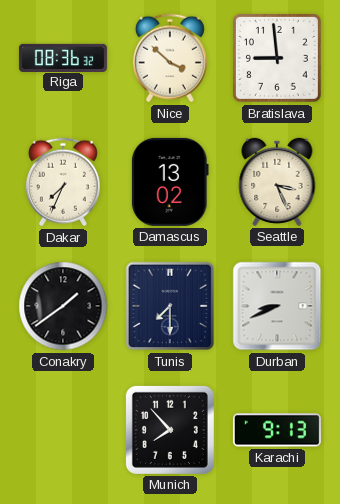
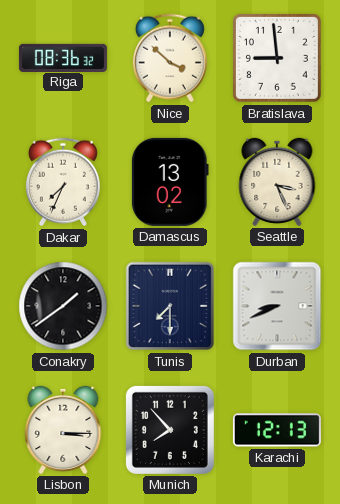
Lisbon: none -> 3:15
Karachi: 9:13 -> 12:13
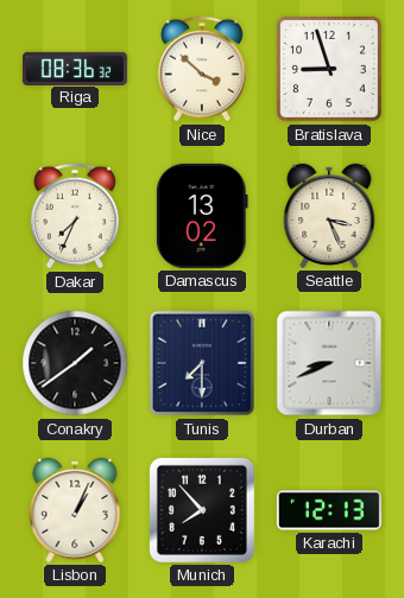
Bratislava: 8:59 -> 8:57
Lisbon: 3:15 -> 1:04
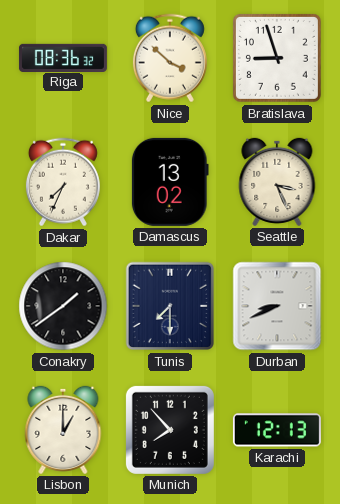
Lisbon: 1:04 -> 1:00
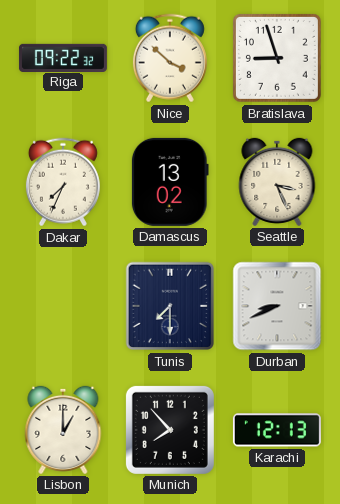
Riga: 08:36 -> 09:22
Conakry: 1:39 -> none
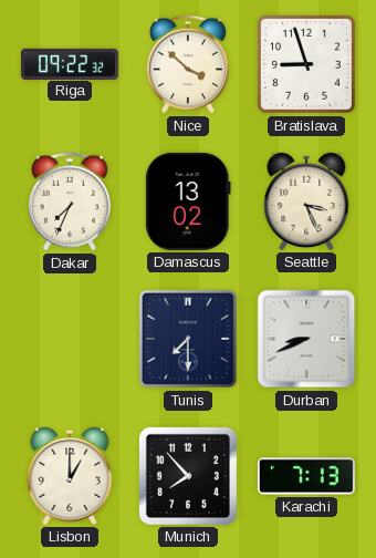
Karachi: 12:13 -> 7:13
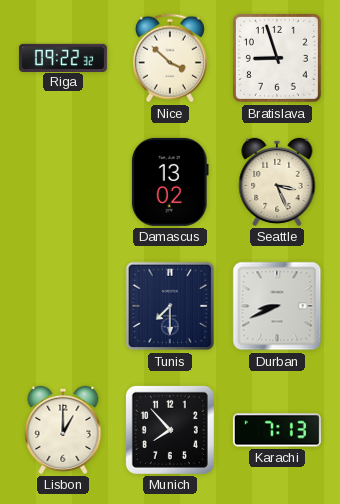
Dakar: 7:34 -> none
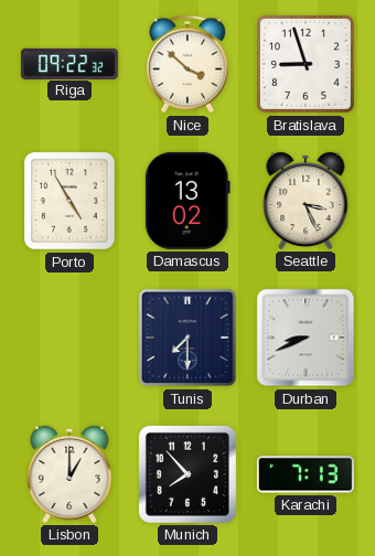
Porto: none -> 4:55
